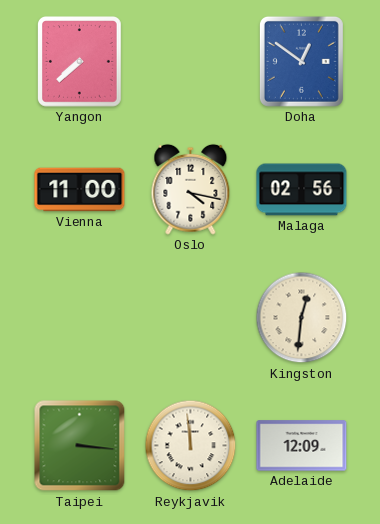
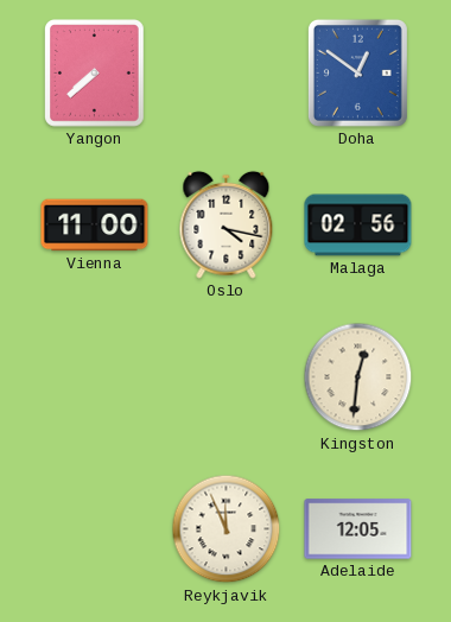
Taipei: 3:16 -> none
Reykjavik: 11:59 -> 11:56
Adelaide: 12:09 -> 12:05
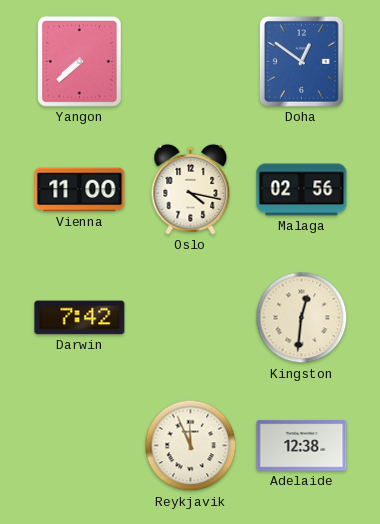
Darwin: none -> 7:42
Adelaide: 12:05 -> 12:38
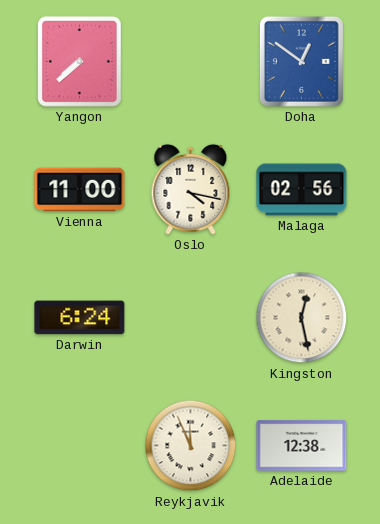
Darwin: 7:42 -> 6:24
Kingston: 12:31 -> 12:28
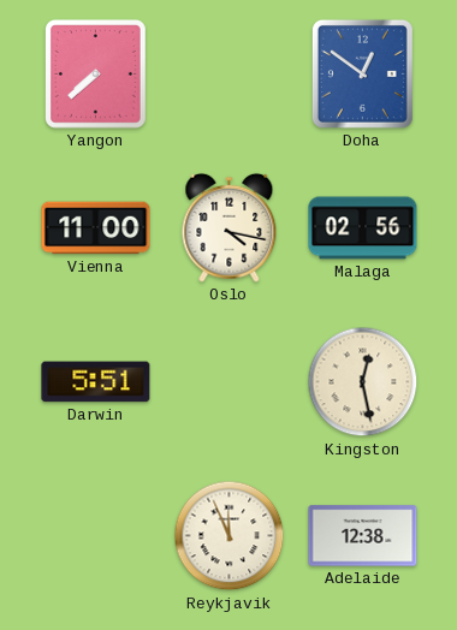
Darwin: 6:24 -> 5:51
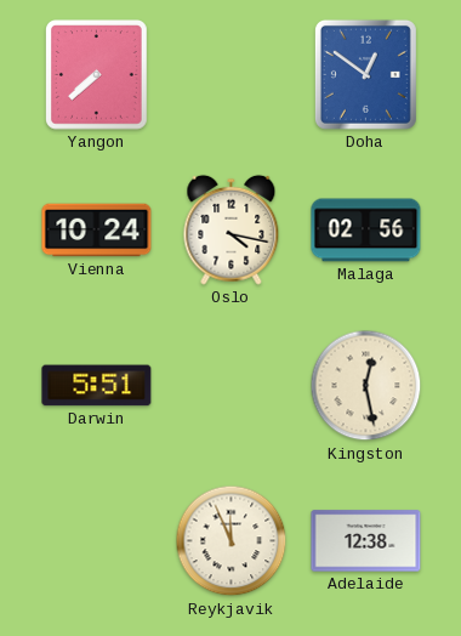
Vienna: 11:00 -> 10:24
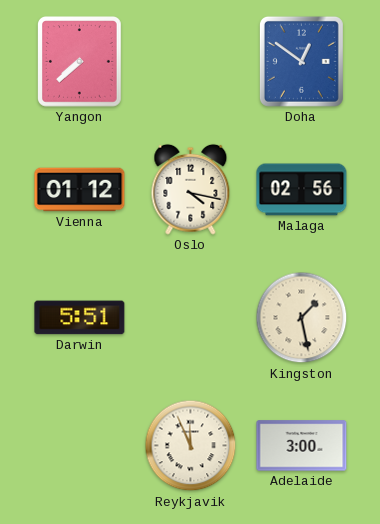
Vienna: 10:24 -> 01:12
Kingston: 12:28 -> 1:28
Adelaide: 12:38 -> 3:00
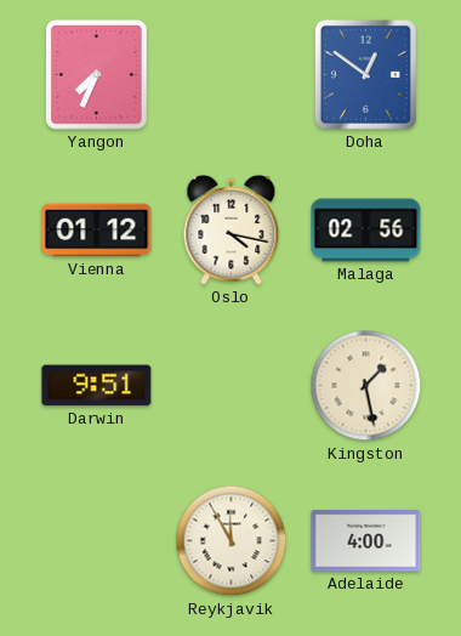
Yangon: 7:38 -> 7:34
Darwin: 5:51 -> 9:51
Reykjavik: 11:56 -> 11:55
Adelaide: 3:00 -> 4:00
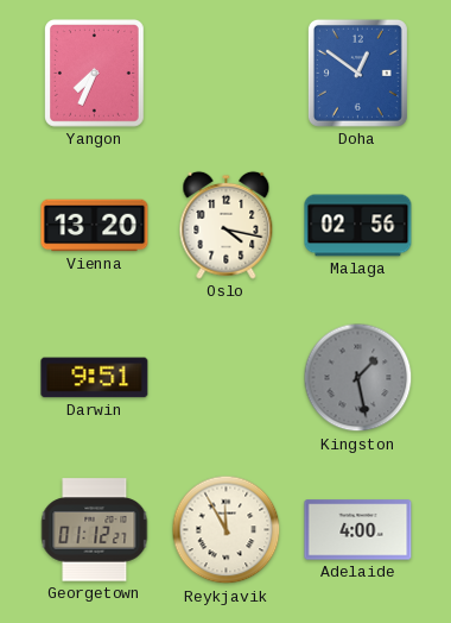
Vienna: 01:12 -> 13:20
Kingston dial: cream -> grey
Georgetown: none -> 01:12
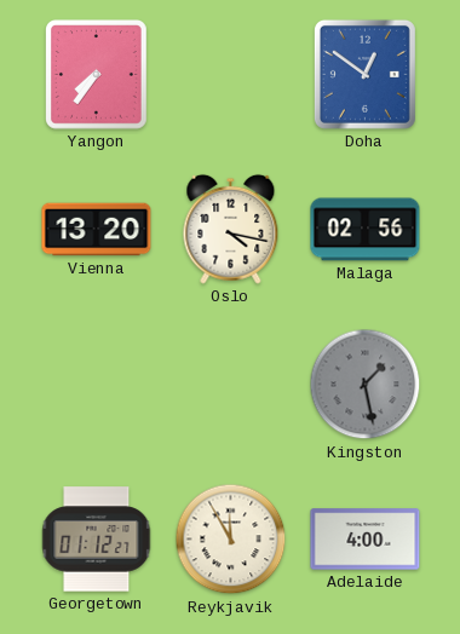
Yangon: 7:34 -> 7:36
Darwin: 9:51 -> none
